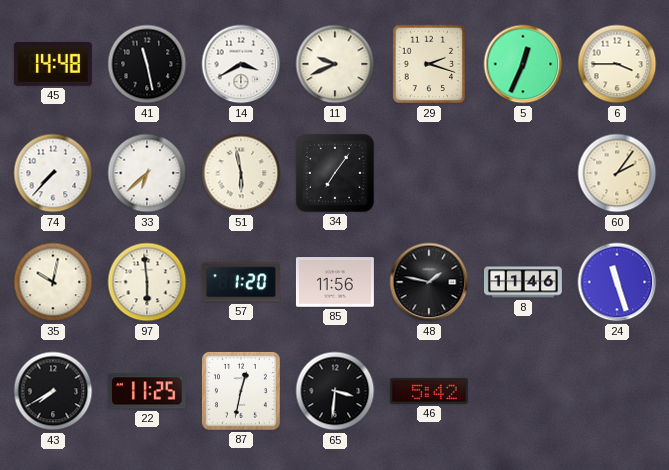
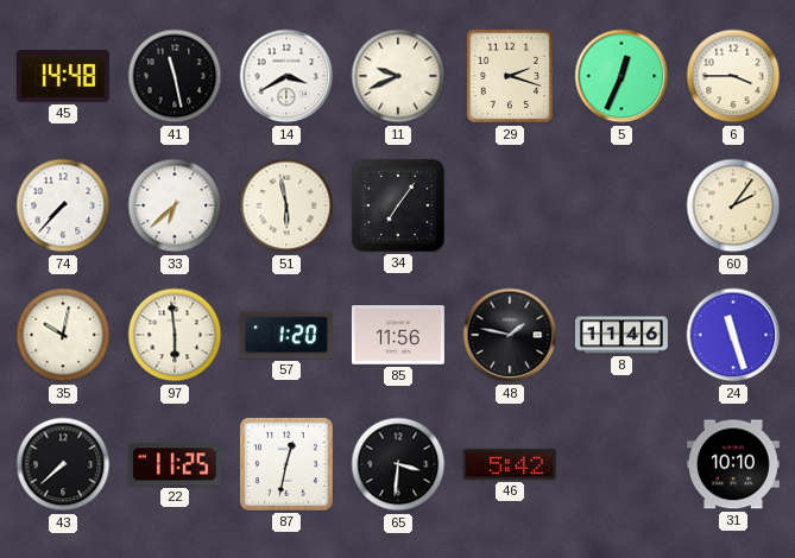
43: 7:40 -> 7:38
31: none -> 10:10
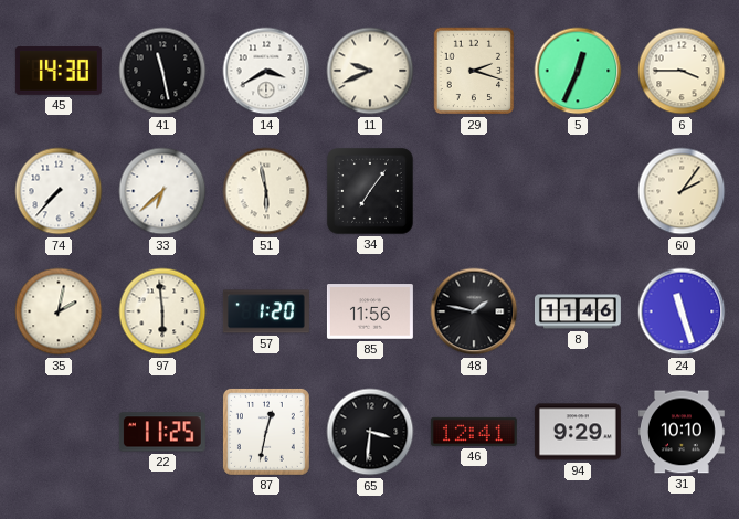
45: 14:48 -> 14:30
35: 10:02 -> 2:02
43: 7:38 -> none
46: 5:42 -> 12:41
94: none -> 9:29
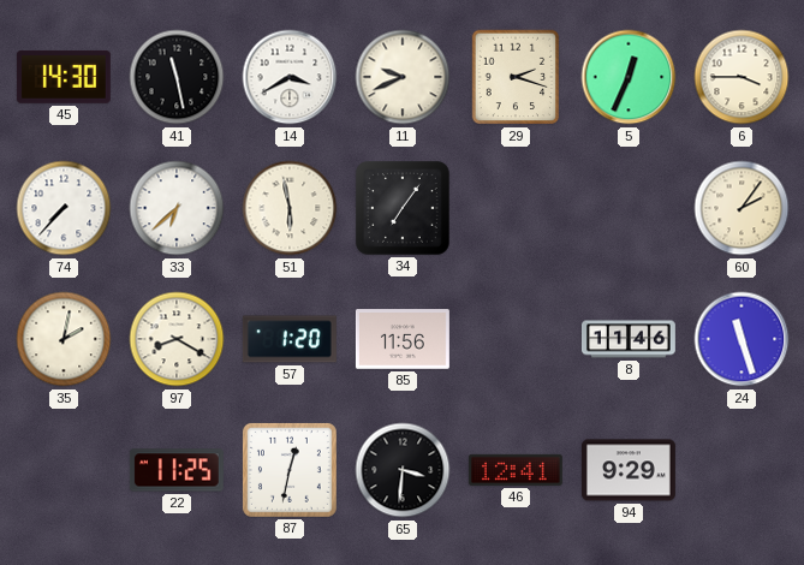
97: 5:59 -> 8:20
48: 1:47 -> none
31: 10:10 -> none
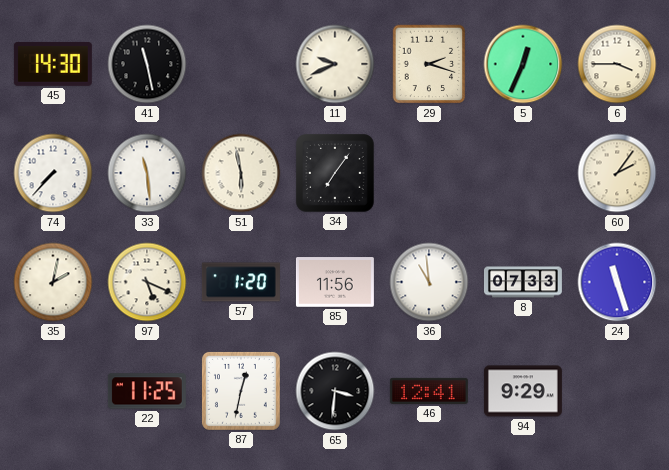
14: 3:40 -> none
33: 6:38 -> 11:29
97: 8:20 -> 5:19
36: none -> 10:59
8: 11:46 -> 07:33
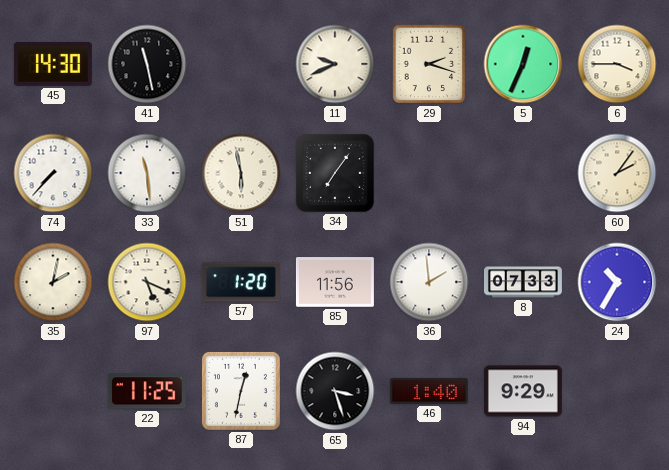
36: 10:59 -> 1:59
24: 11:27 -> 10:35
65: 3:31 -> 3:27
46: 12:41 -> 1:40
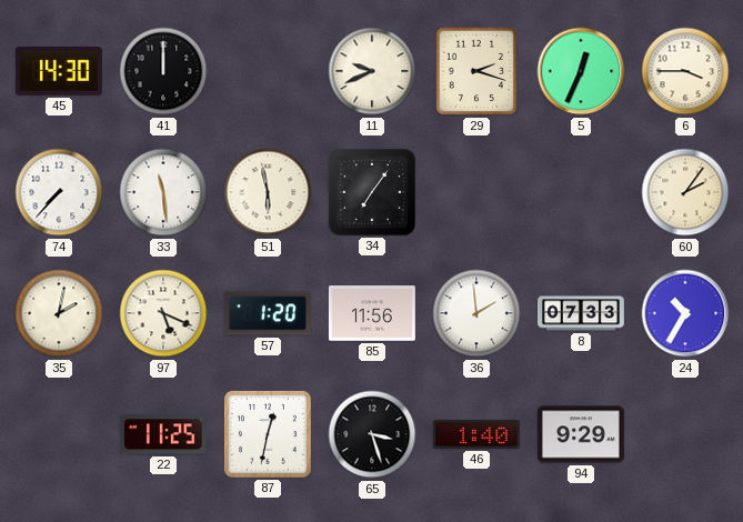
41: 11:28 -> 12:00
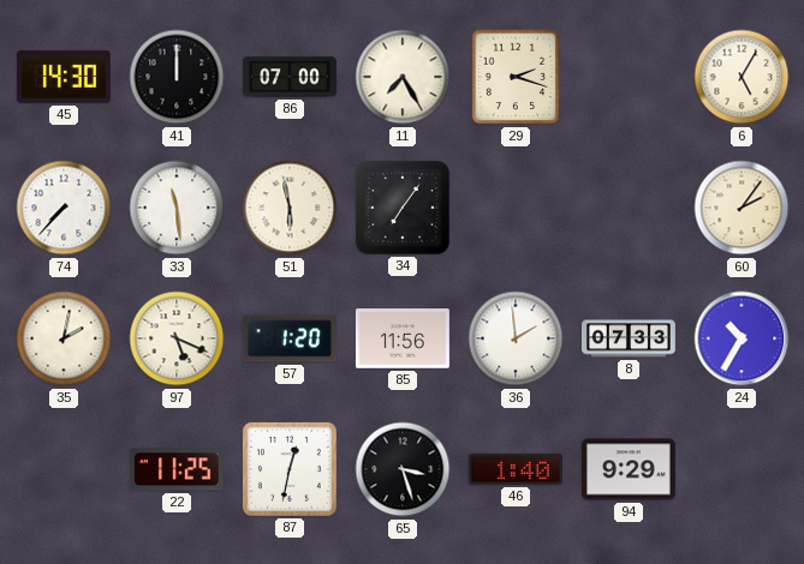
86: none -> 07:00
11: 9:41 -> 7:25
5: 12:34 -> none
6: 3:45 -> 5:05
